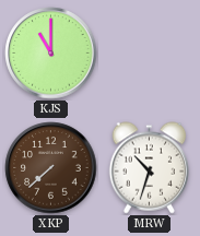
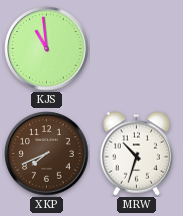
KJS: 11:00 -> 10:59
XKP: 7:38 -> 7:41
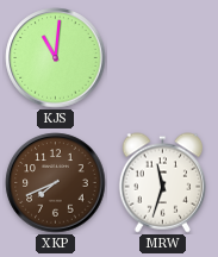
KJS: 10:59 -> 11:01
MRW: 10:33 -> 11:33
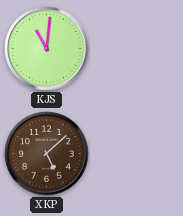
XKP: 7:41 -> 5:08
MRW: 11:33 -> none
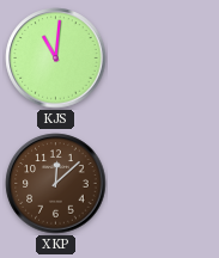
XKP: 5:08 -> 12:08
